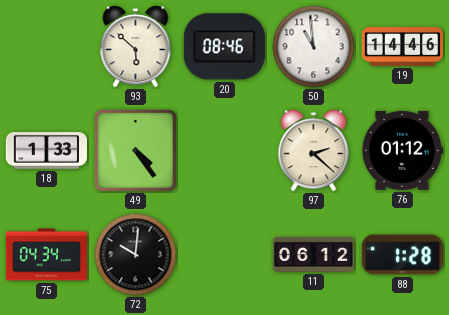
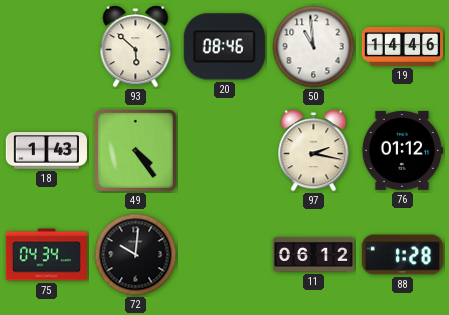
18: 1:33 -> 1:43
97: 2:22 -> 2:17
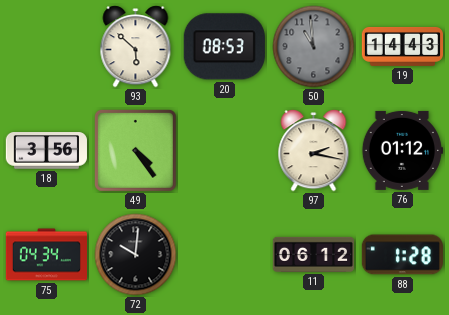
20: 08:46 -> 08:53
50 dial: white -> grey
19: 14:46 -> 14:43
18: 1:43 -> 3:56
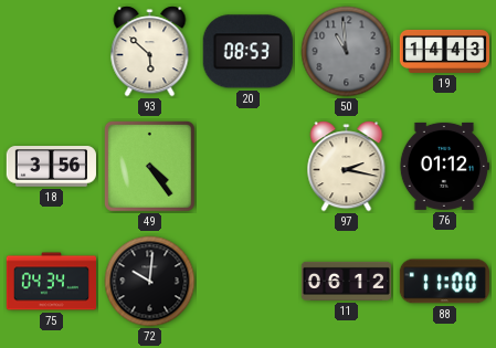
88: 1:28 -> 11:00
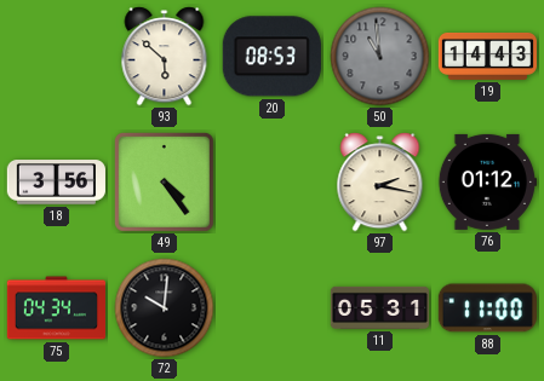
11: 06:12 -> 05:31
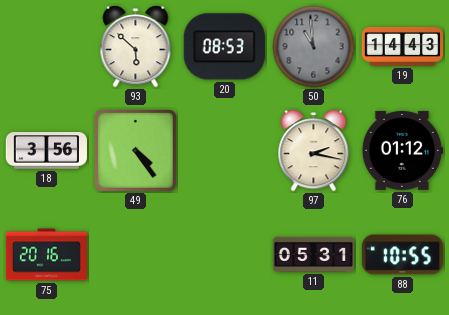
75: 04:34 -> 20:16
72: 10:01 -> none
88: 11:00 -> 10:55
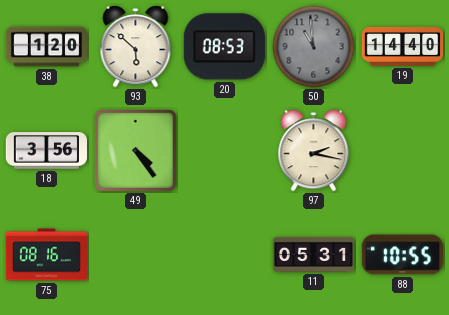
38: none -> 1:20
19: 14:43 -> 14:40
76: 01:12 -> none
75: 20:16 -> 08:16
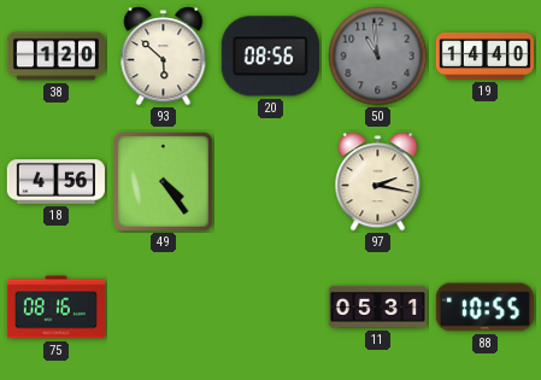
20: 08:53 -> 08:56
18: 3:56 -> 4:56
